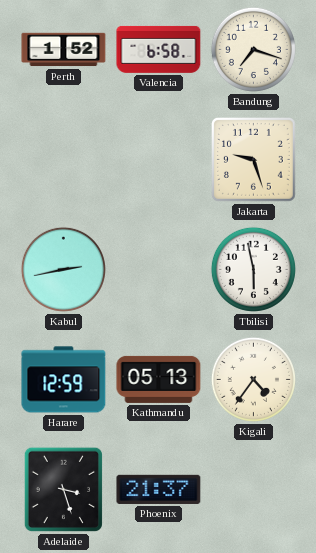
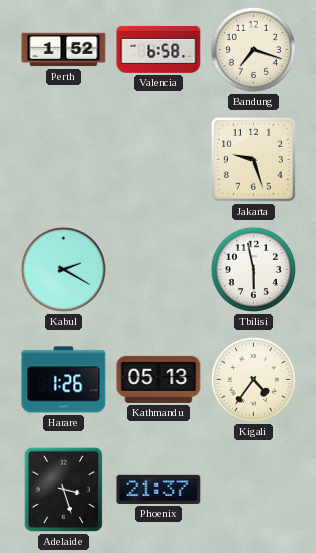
Kabul: 2:43 -> 2:20
Harare: 12:59 -> 1:26
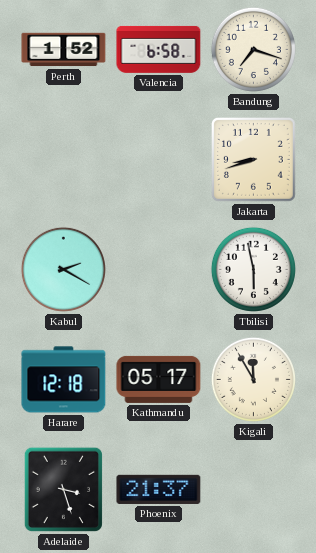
Jakarta: 9:27 -> 8:42
Harare: 1:26 -> 12:18
Kathmandu: 05:13 -> 05:17
Kigali: 4:36 -> 11:55
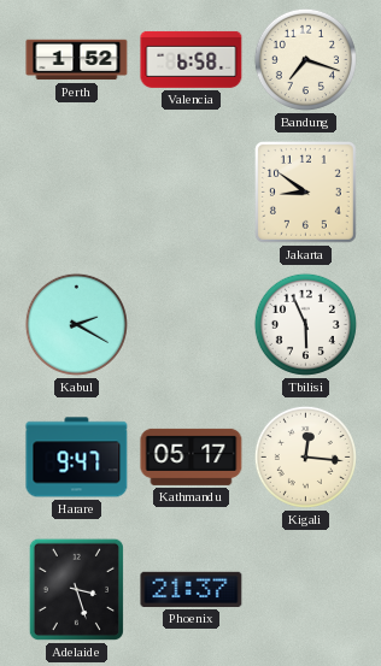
Jakarta: 8:42 -> 8:51
Tbilisi: 5:58 -> 5:56
Harare: 12:18 -> 9:47
Kigali: 11:55 -> 12:16
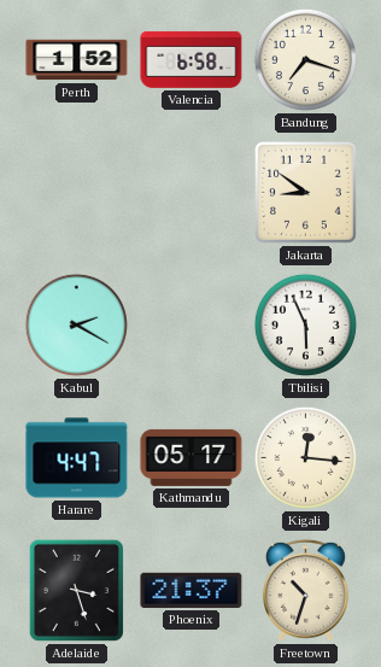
Harare: 9:47 -> 4:47
Freetown: none -> 10:33
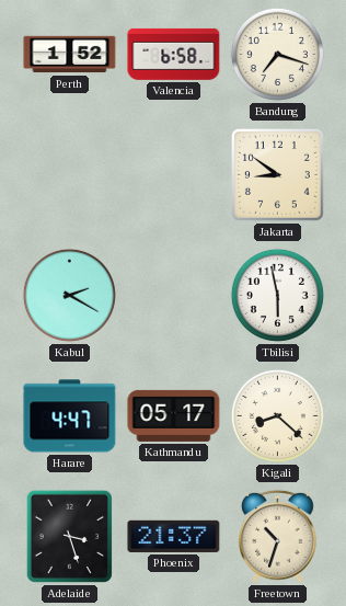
Tbilisi: 5:56 -> 5:58
Kigali: 12:16 -> 8:22
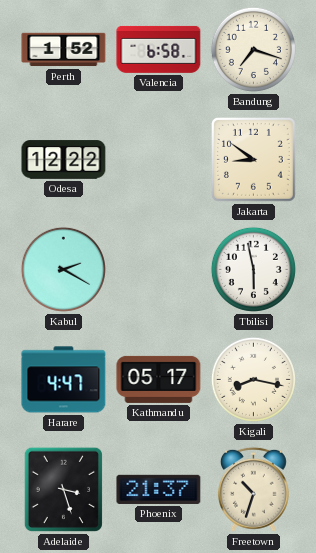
Odesa: none -> 12:22
Kigali: 8:22 -> 8:17
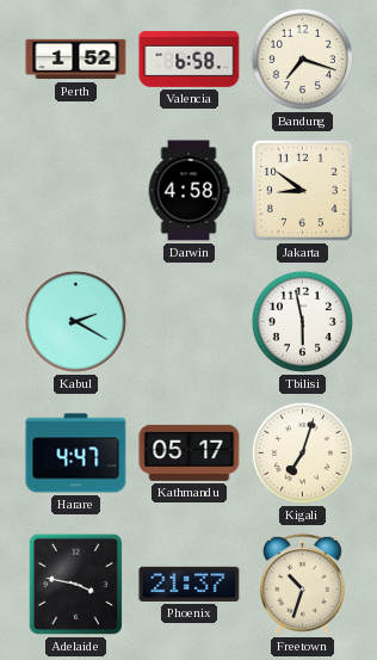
Odesa: 12:22 -> none
Darwin: none -> 4:58
Kigali: 8:17 -> 7:03
Adelaide: 3:27 -> 3:47
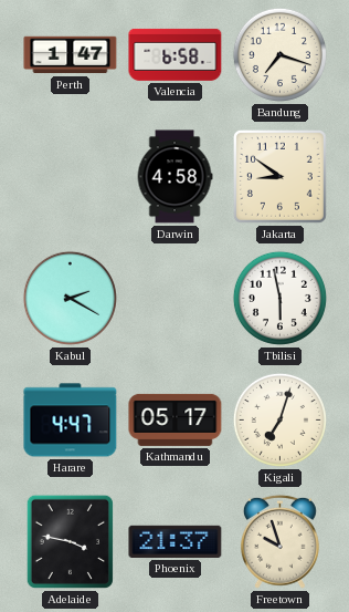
Perth: 1:52 -> 1:47
Freetown: 10:33 -> 9:57
